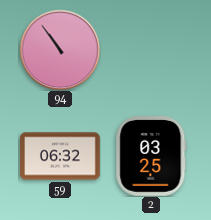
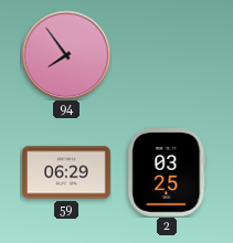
94: 10:54 -> 7:54
59: 06:32 -> 06:29
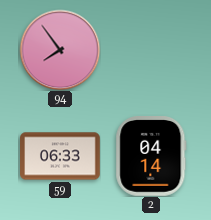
59: 06:29 -> 06:33
2: 03:25 -> 04:14
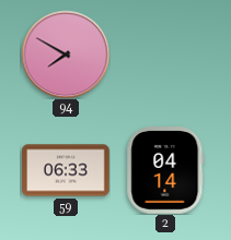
94: 7:54 -> 7:50
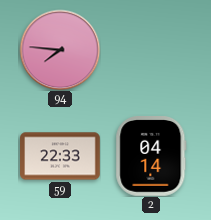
94: 7:50 -> 7:46
59: 06:33 -> 22:33
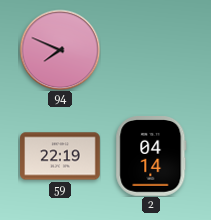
94: 7:46 -> 7:49
59: 22:33 -> 22:19
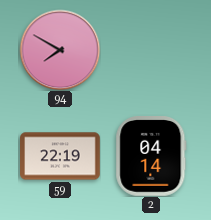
94: 7:49 -> 7:50
